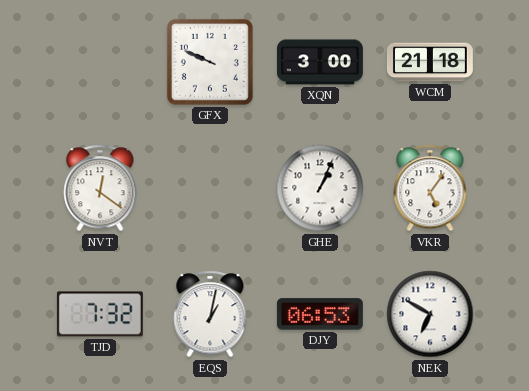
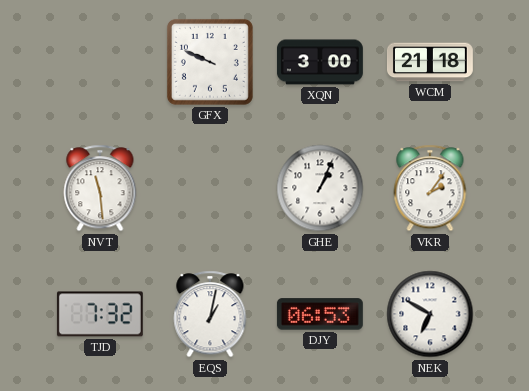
NVT: 12:21 -> 11:29
VKR: 5:06 -> 2:06
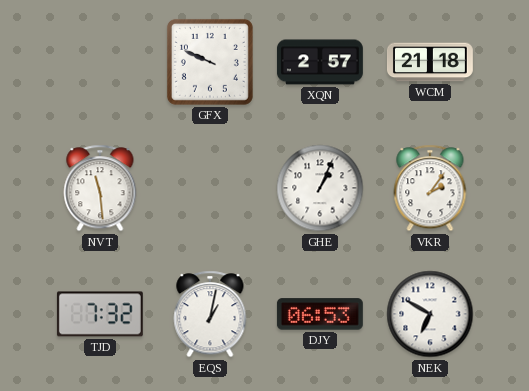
XQN: 3:00 -> 2:57
